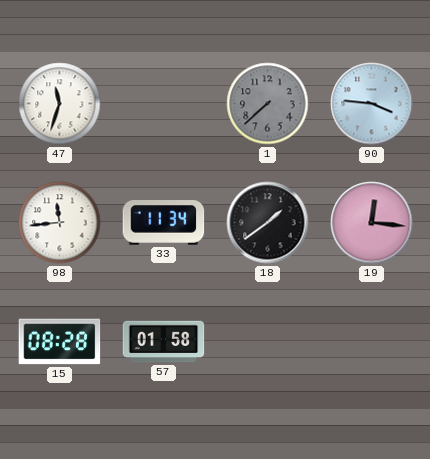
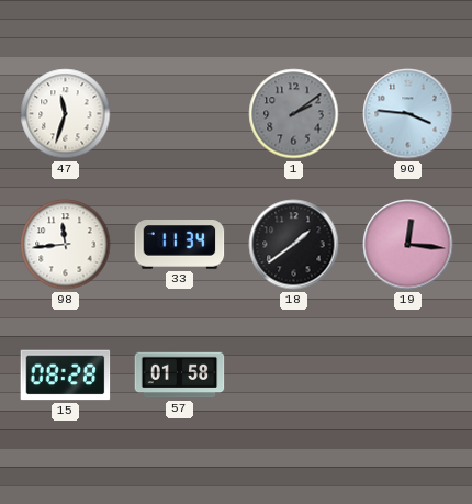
1: 7:38 -> 2:09
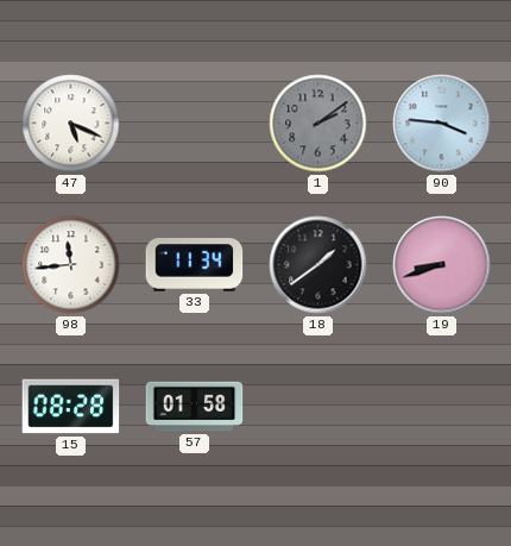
47: 11:33 -> 5:19
19: 12:16 -> 8:42
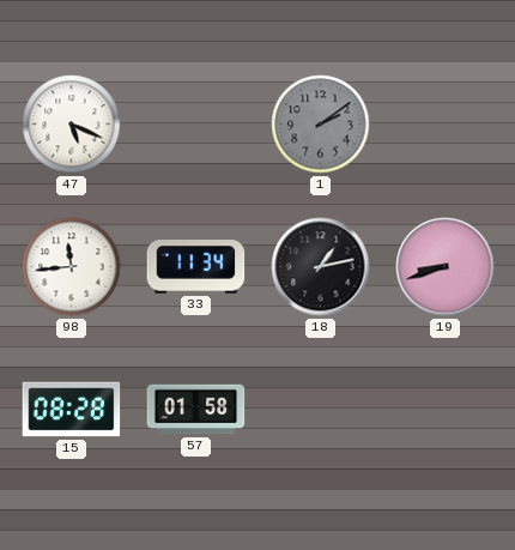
90: 3:46 -> none
18: 1:39 -> 1:13
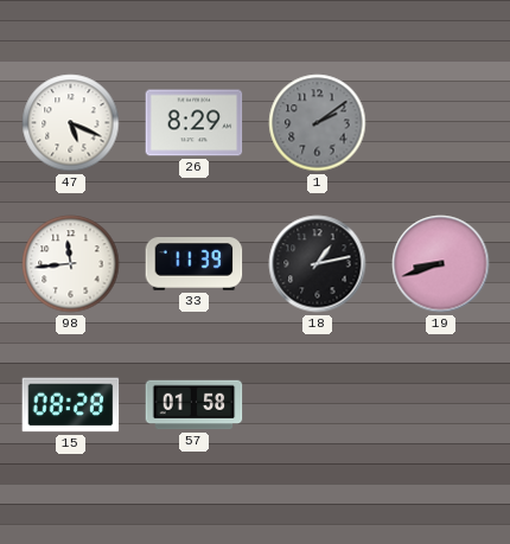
26: none -> 8:29
33: 11:34 -> 11:39
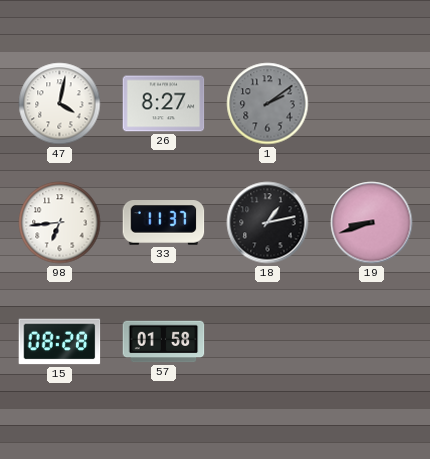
47: 5:19 -> 4:02
26: 8:29 -> 8:27
98: 11:44 -> 6:44
33: 11:39 -> 11:37
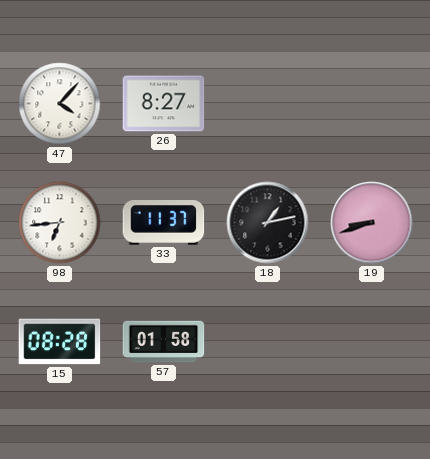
47: 4:02 -> 4:07
1: 2:09 -> none
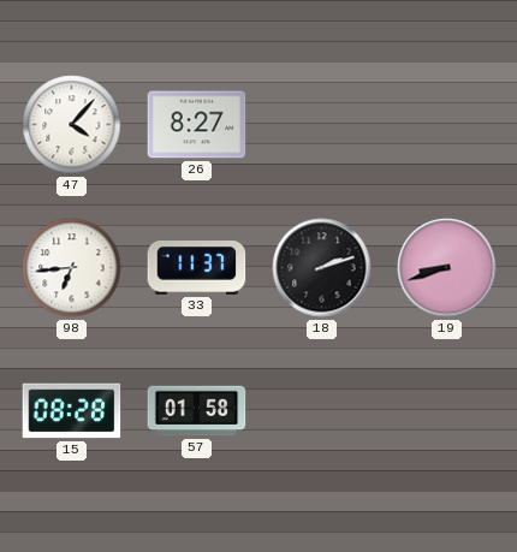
18: 1:13 -> 2:12
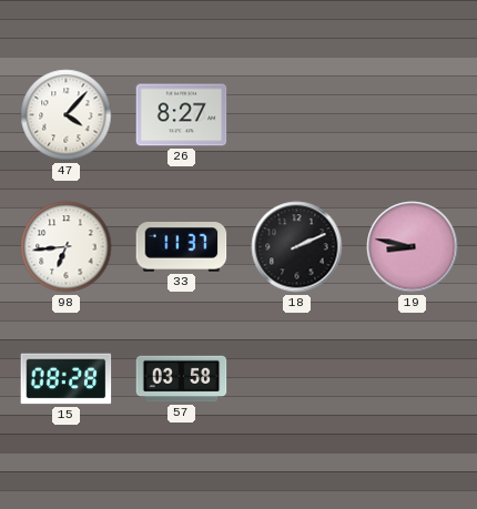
18: 2:12 -> 2:11
19: 8:42 -> 8:47
57: 01:58 -> 03:58
